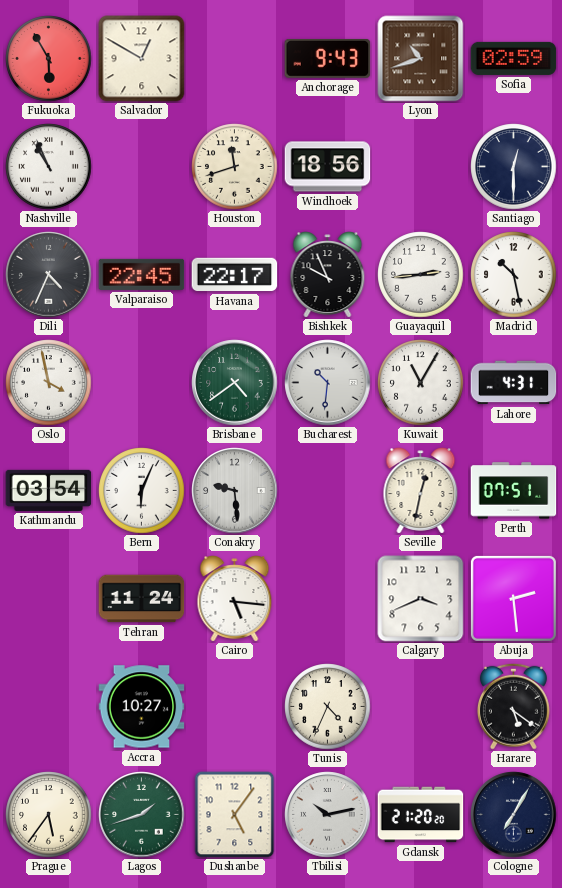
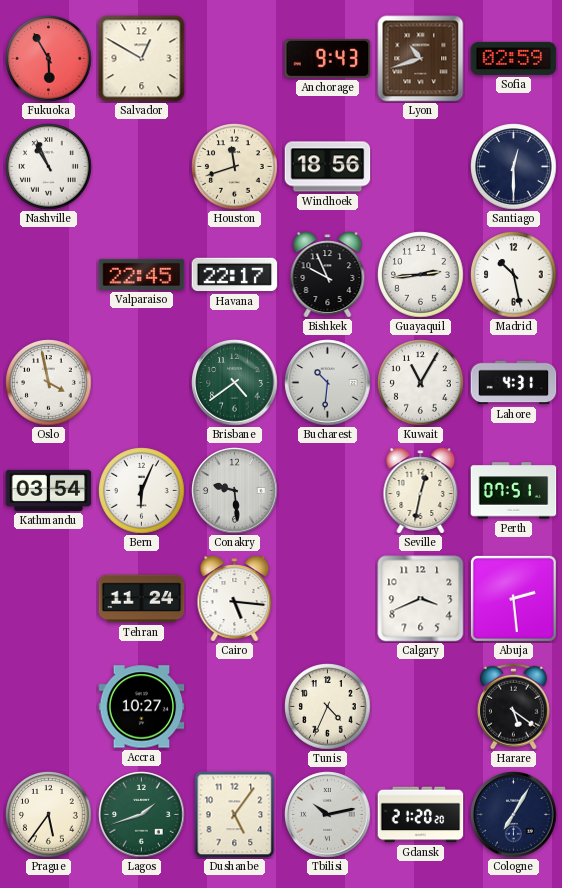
Dili: 4:34 -> none
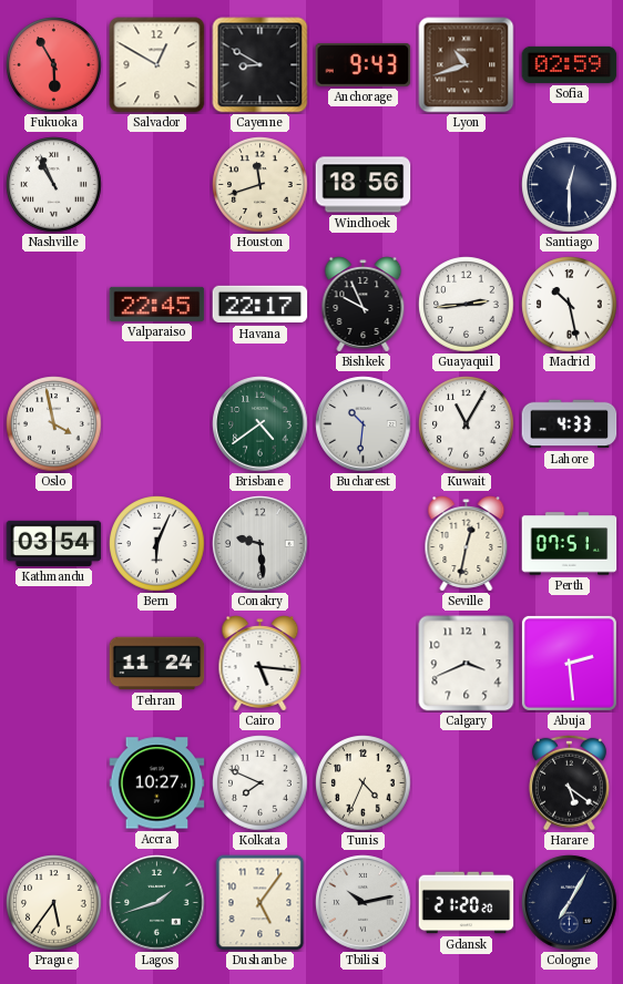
Cayenne: none -> 8:50
Lahore: 4:31 -> 4:33
Kolkata: none -> 7:49
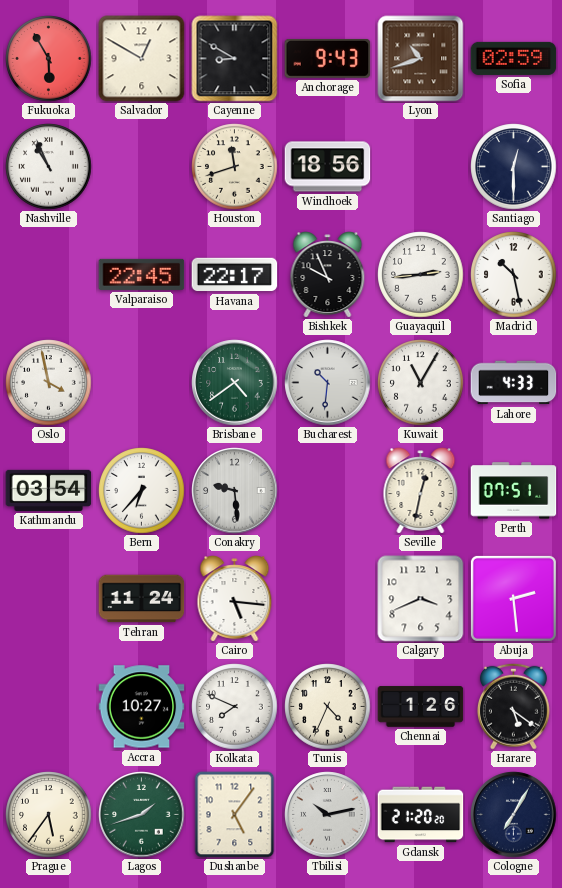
Bern: 6:04 -> 6:37
Chennai: none -> 1:26
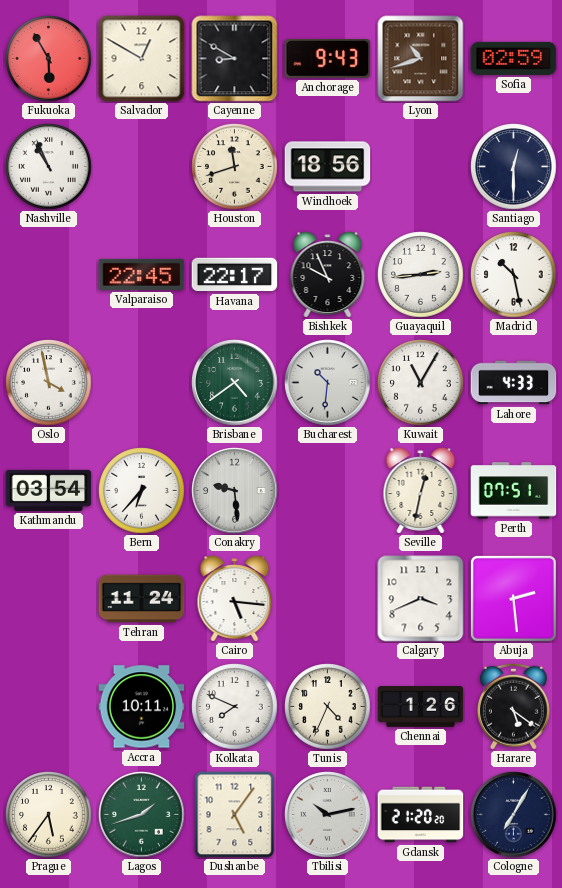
Accra: 10:27 -> 10:11
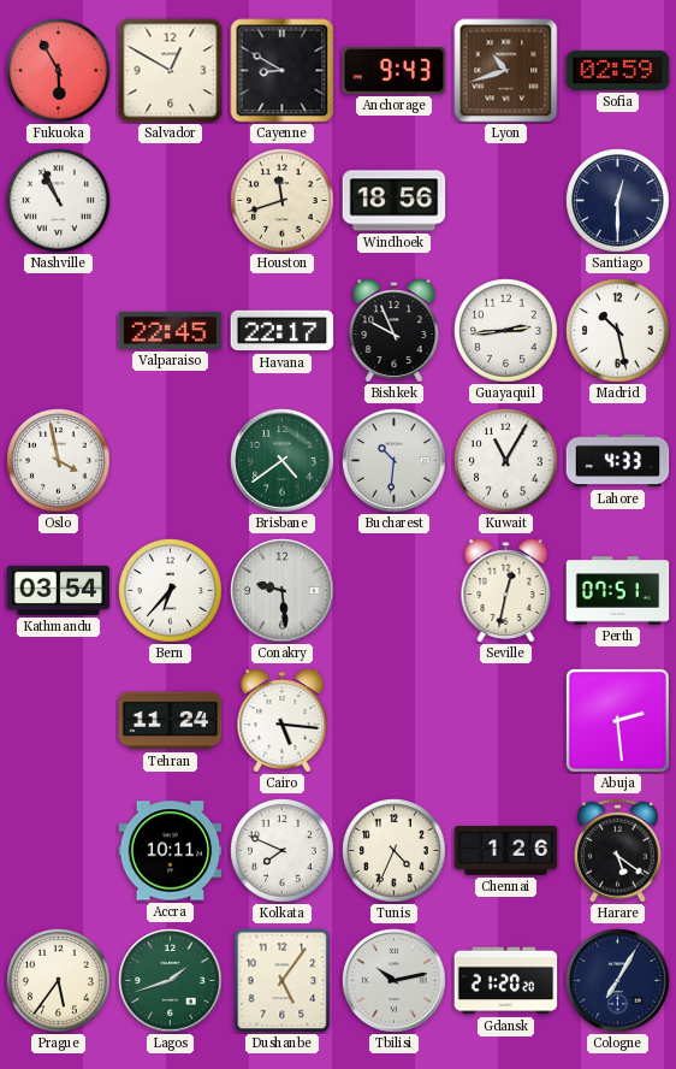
Calgary: 3:41 -> none
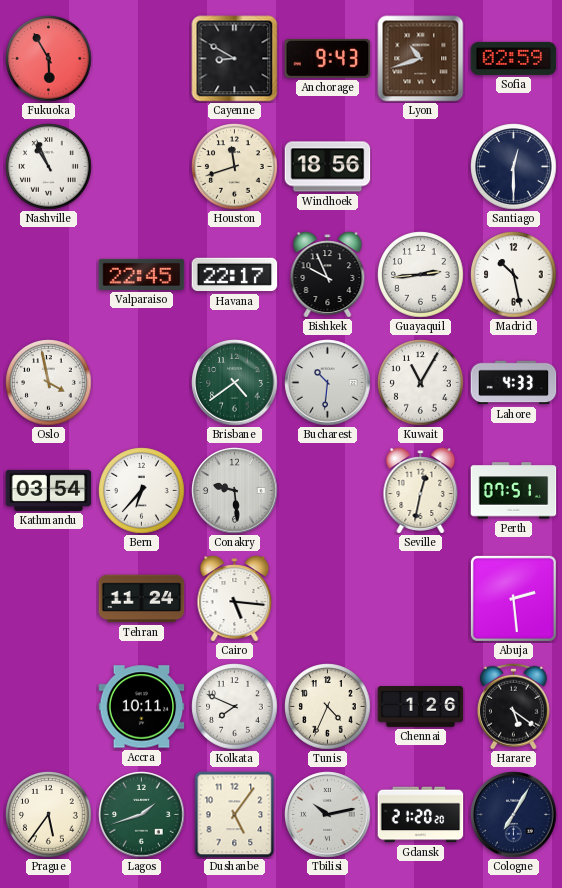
Salvador: 12:50 -> none
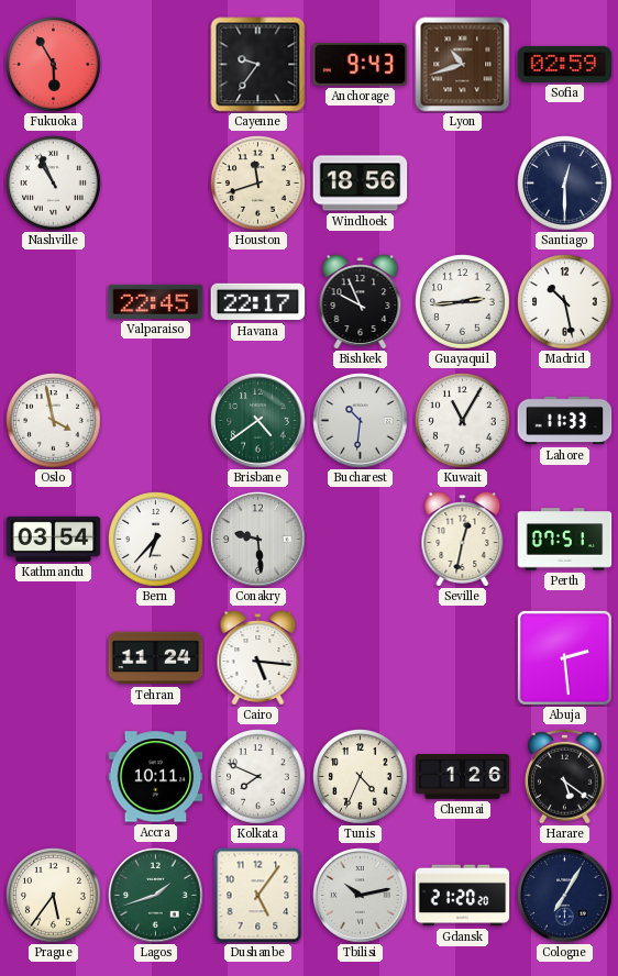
Cayenne: 8:50 -> 9:36
Lahore: 4:33 -> 11:33
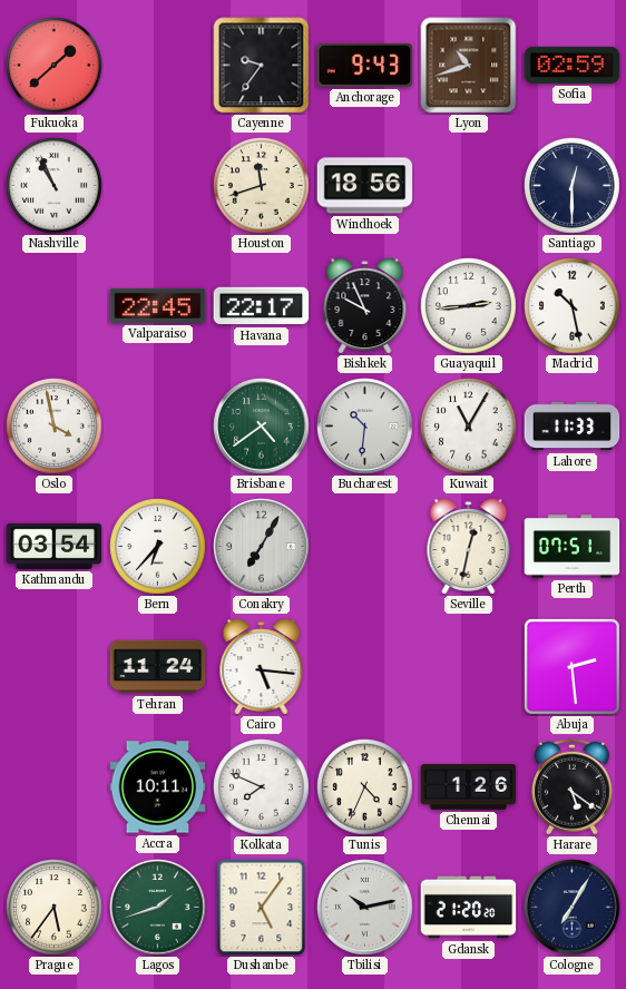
Fukuoka: 5:55 -> 1:38
Conakry: 9:29 -> 7:05
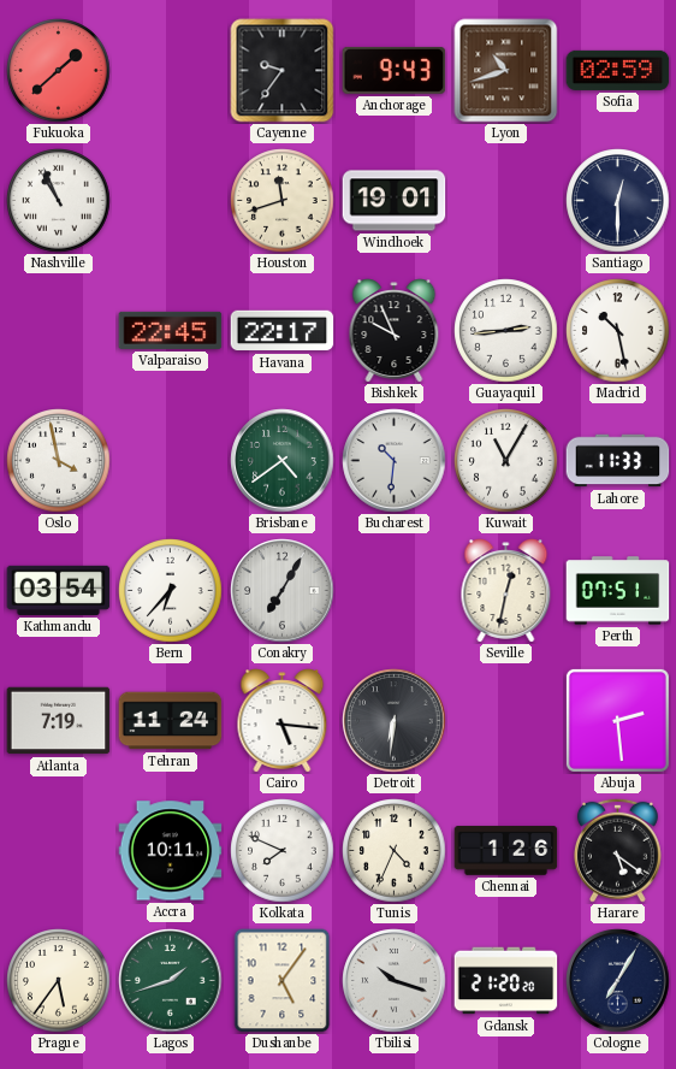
Windhoek: 18:56 -> 19:01
Atlanta: none -> 7:19
Detroit: none -> 6:31
Tbilisi: 10:13 -> 10:18
